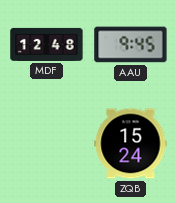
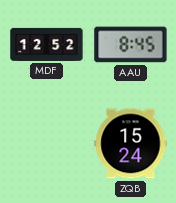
MDF: 12:48 -> 12:52
AAU: 9:45 -> 8:45
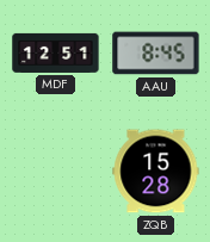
MDF: 12:52 -> 12:51
ZQB: 15:24 -> 15:28
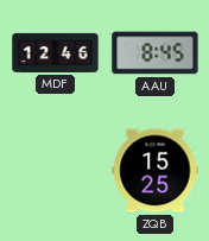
MDF: 12:51 -> 12:46
ZQB: 15:28 -> 15:25
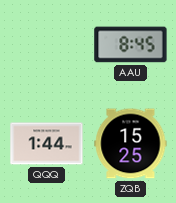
MDF: 12:46 -> none
QQQ: none -> 1:44
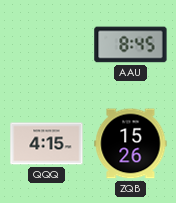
QQQ: 1:44 -> 4:15
ZQB: 15:25 -> 15:26
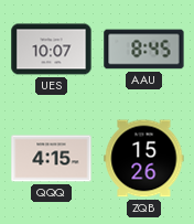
UES: none -> 10:07
